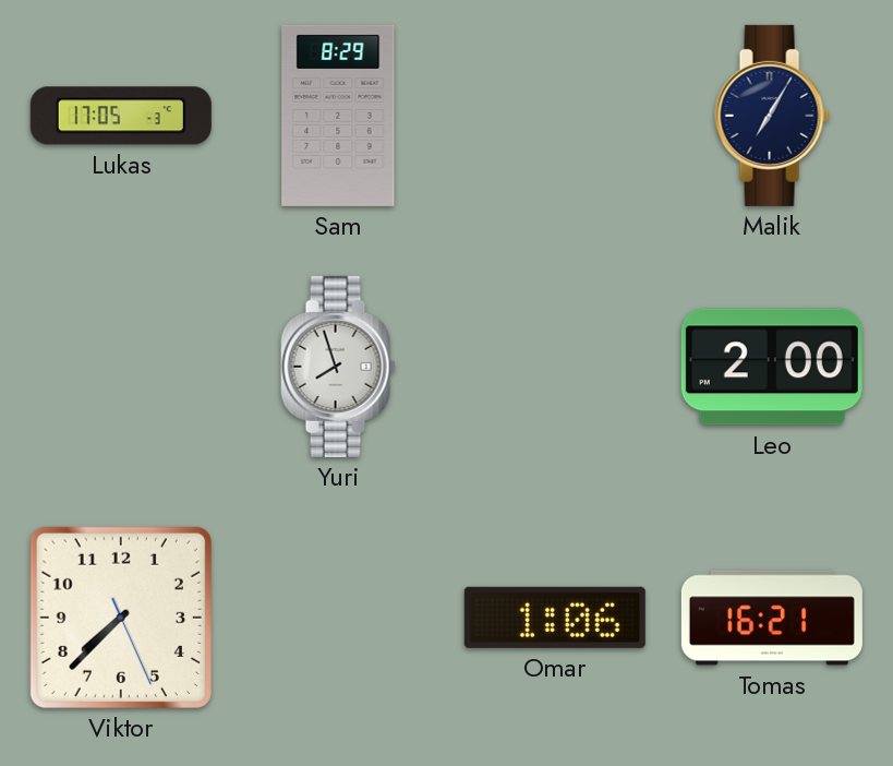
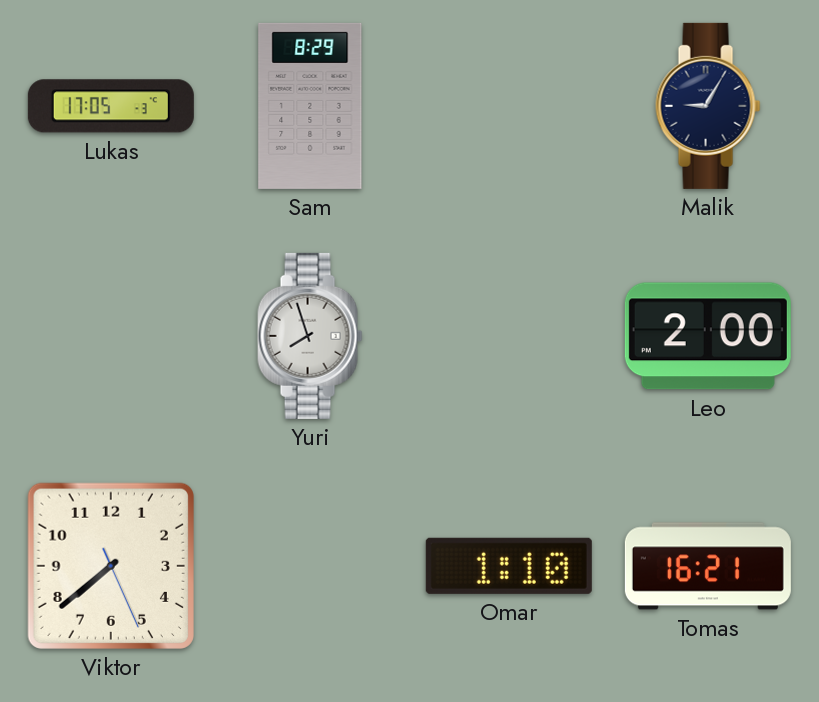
Malik: 7:05 -> 9:05
Viktor: 7:37 -> 7:38
Omar: 1:06 -> 1:10
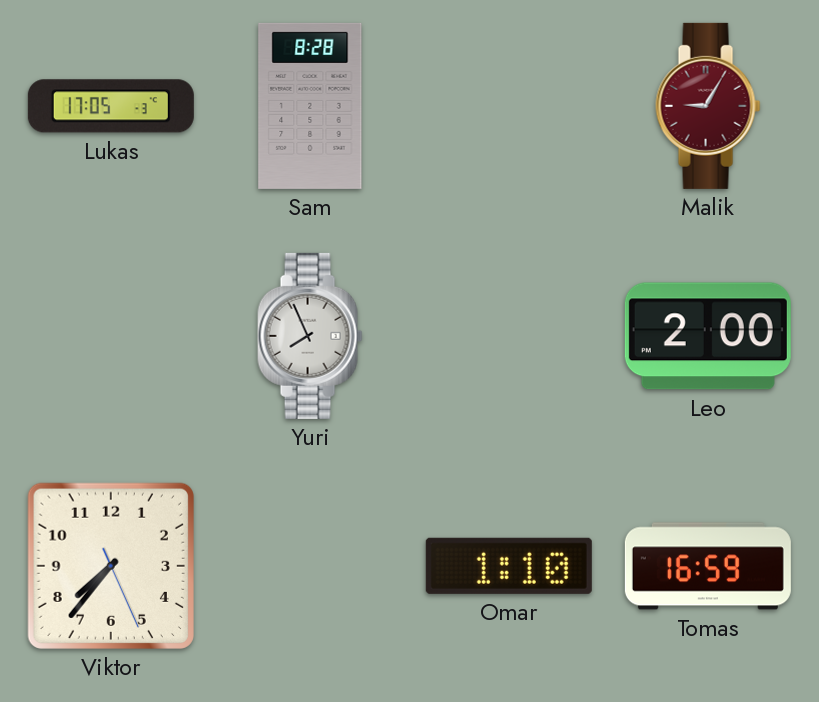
Sam: 8:29 -> 8:28
Malik dial: navy -> burgundy
Yuri: 7:57 -> 7:56
Viktor: 7:38 -> 7:36
Tomas: 16:21 -> 16:59
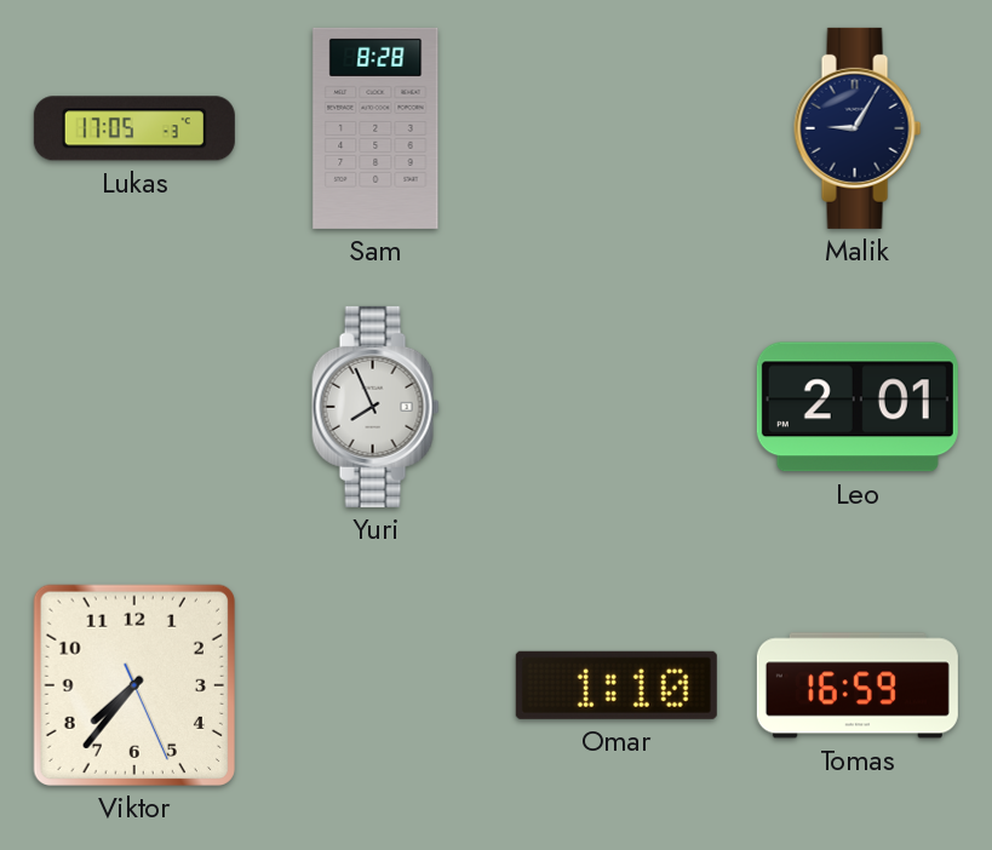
Malik dial: burgundy -> navy
Leo: 2:00 -> 2:01
